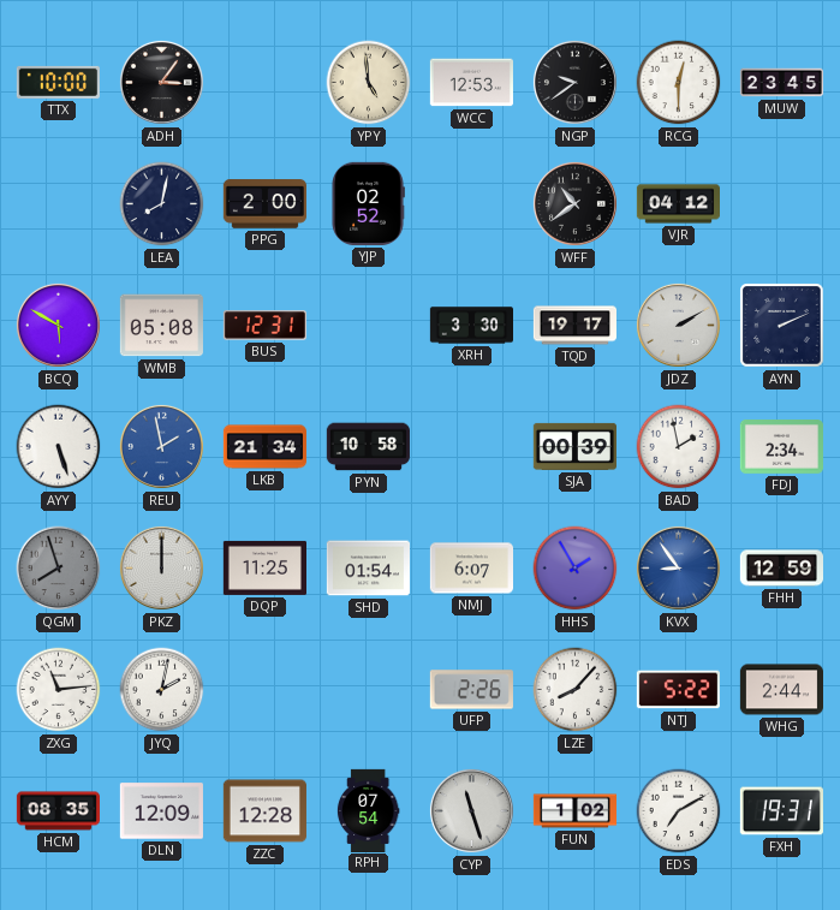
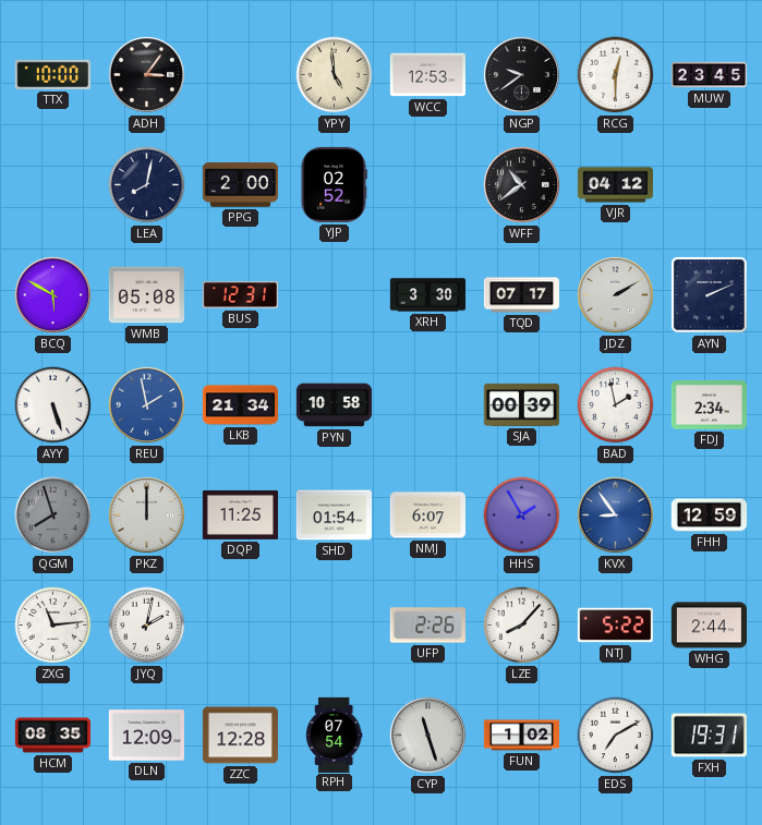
TQD: 19:17 -> 07:17
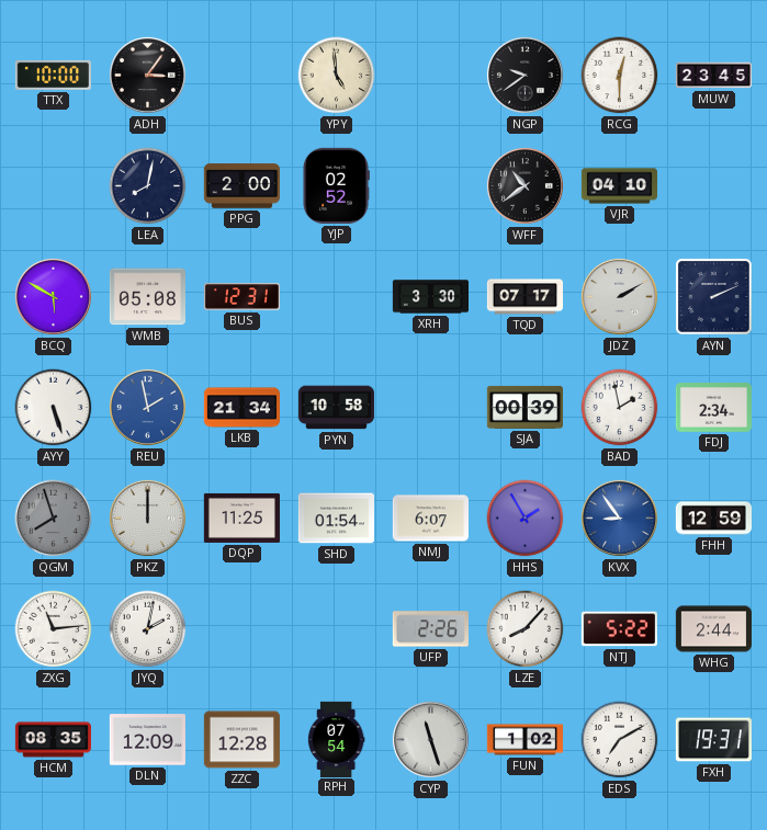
WCC: 12:53 -> none
VJR: 04:12 -> 04:10
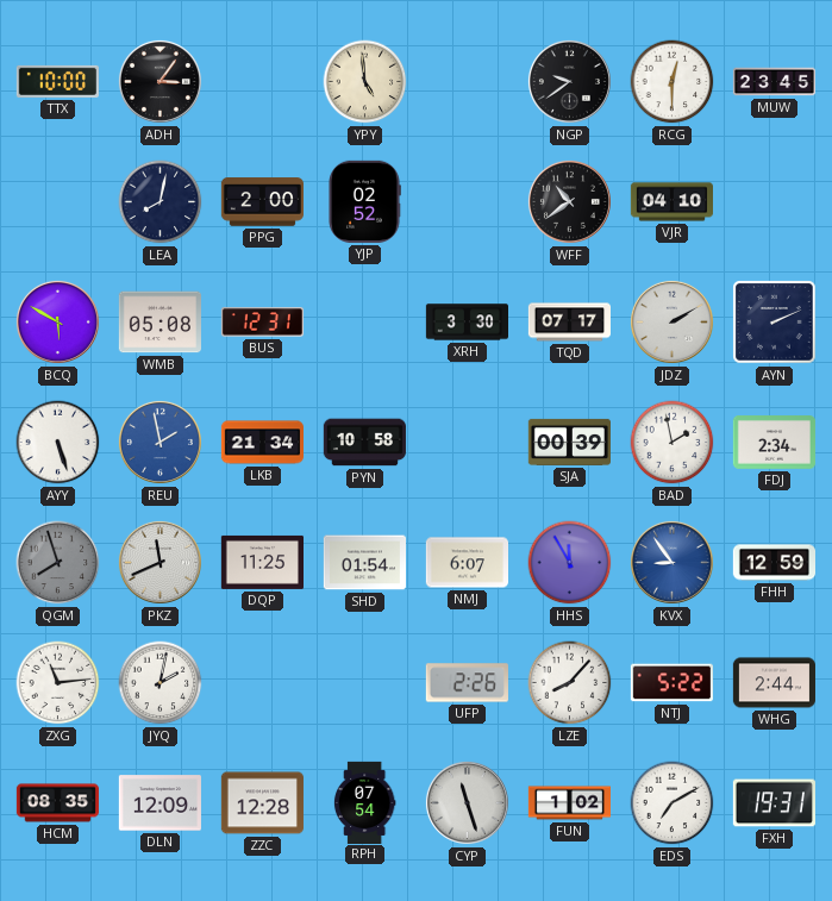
PKZ: 12:00 -> 11:41
HHS: 1:55 -> 11:55
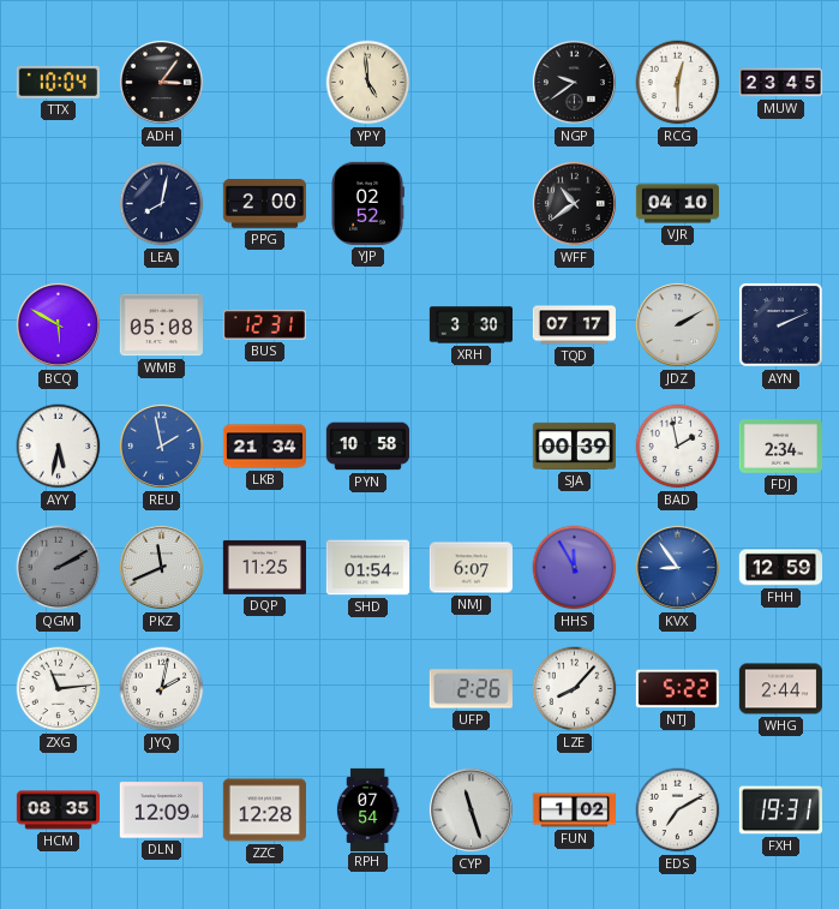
TTX: 10:00 -> 10:04
AYY: 5:27 -> 5:32
QGM: 7:57 -> 2:10
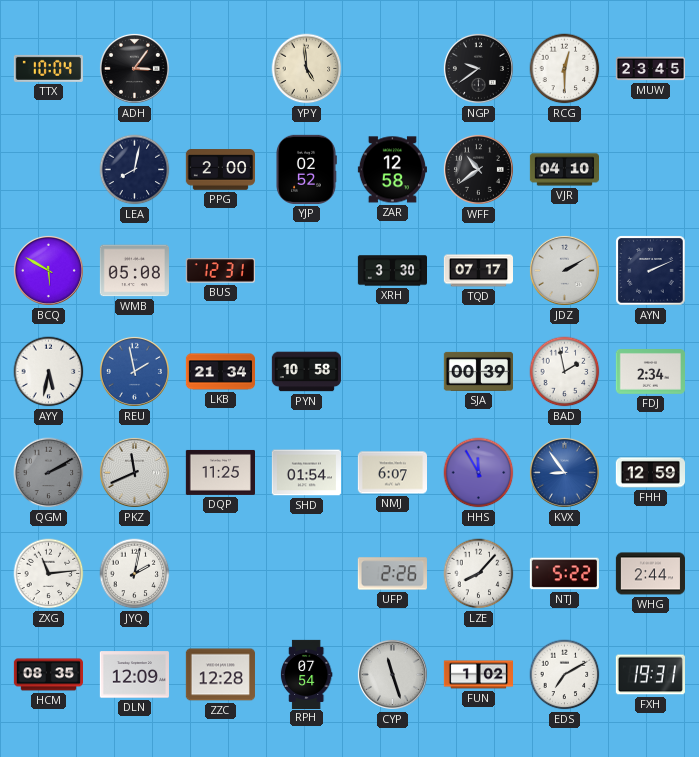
ZAR: none -> 12:58
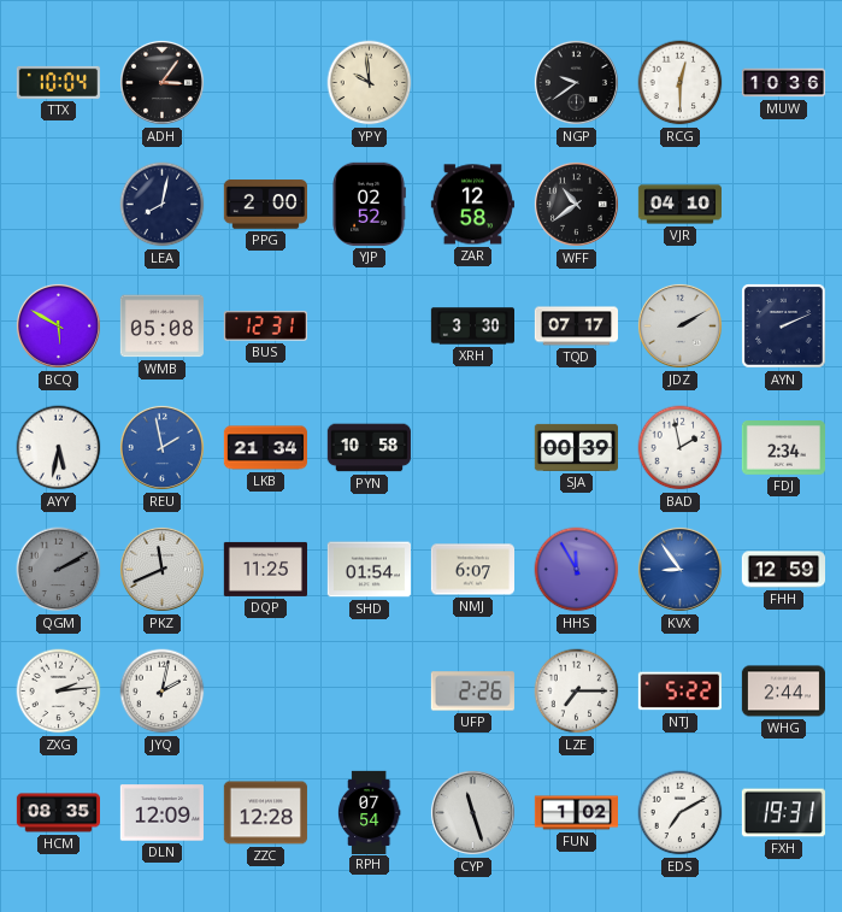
YPY: 4:59 -> 9:59
MUW: 23:45 -> 10:36
ZXG: 11:14 -> 2:14
LZE: 8:07 -> 7:15
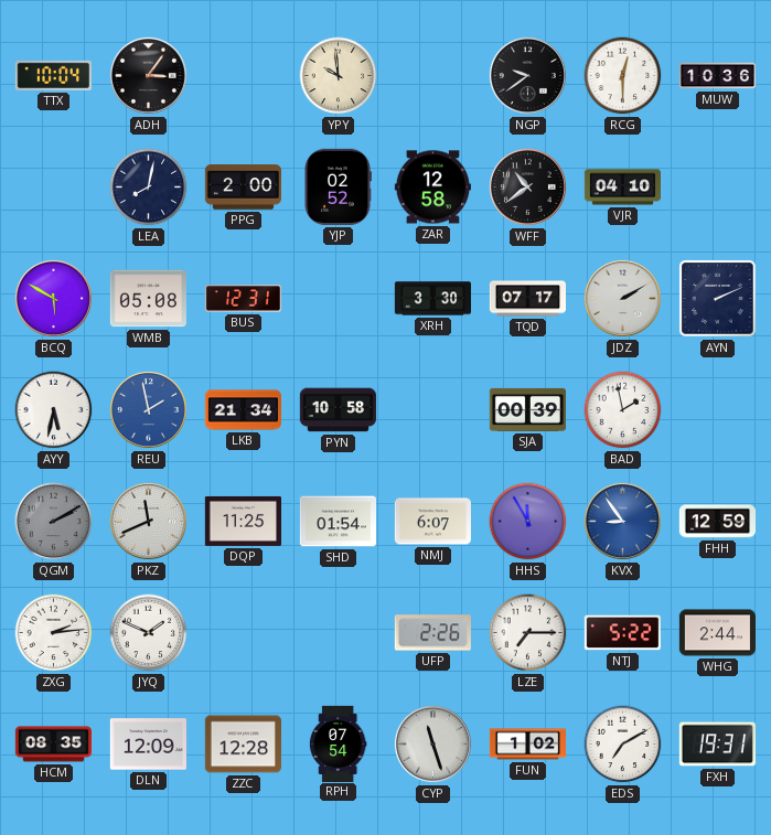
FDJ: 2:34 -> none
JYQ: 2:02 -> 1:49
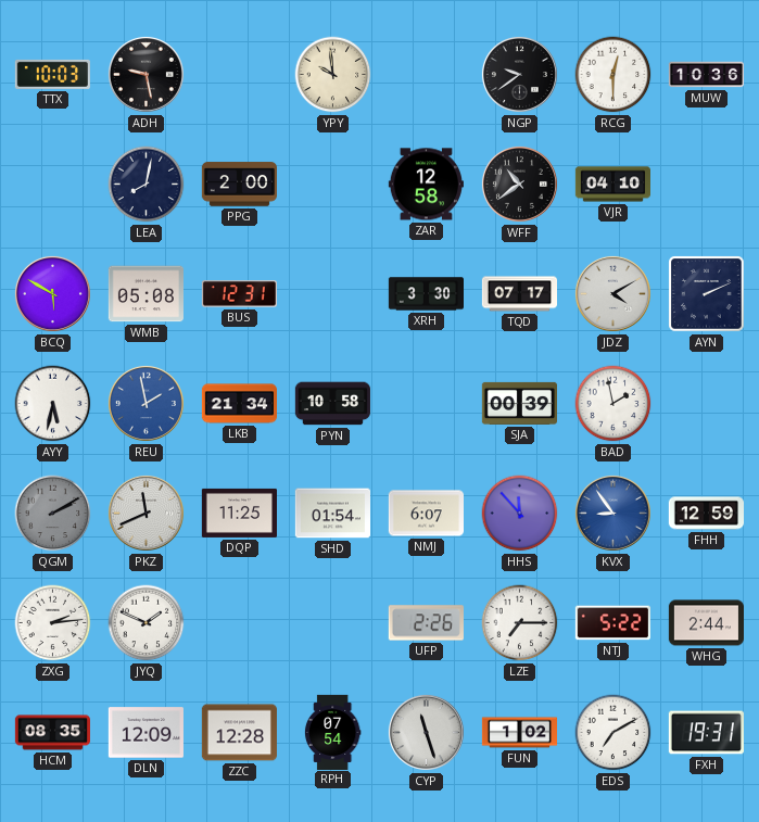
TTX: 10:04 -> 10:03
ADH: 3:06 -> 9:28
YJP: 02:52 -> none
JDZ: 2:10 -> 4:10
HHS: 11:55 -> 11:53
